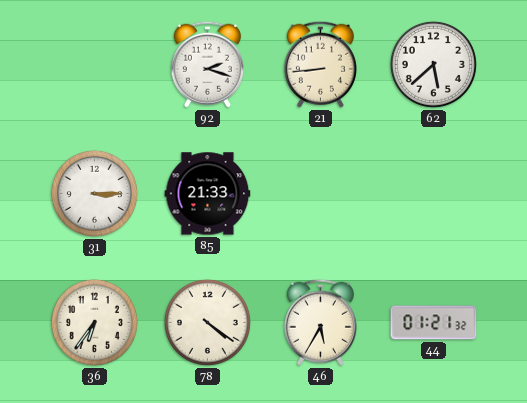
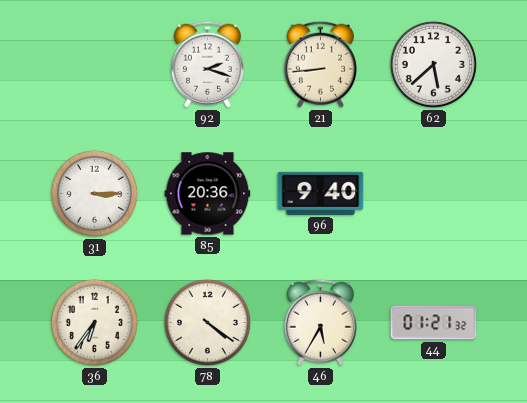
85: 21:33 -> 20:36
96: none -> 9:40
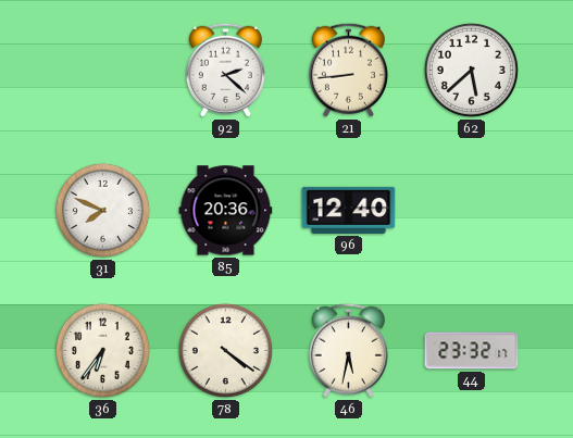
92: 2:18 -> 2:22
31: 3:15 -> 7:49
96: 9:40 -> 12:40
46: 5:35 -> 5:32
44: 01:21 -> 23:32
